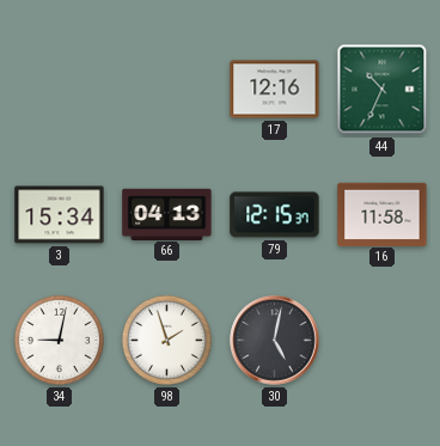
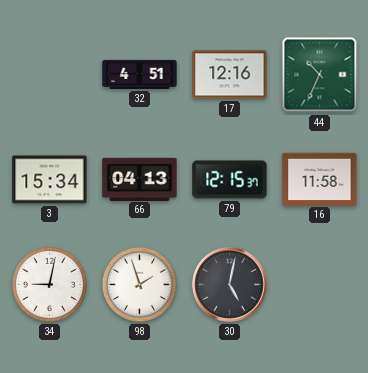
32: none -> 4:51
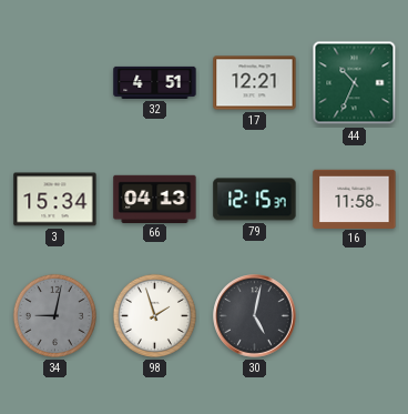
17: 12:16 -> 12:21
34 dial: white -> grey
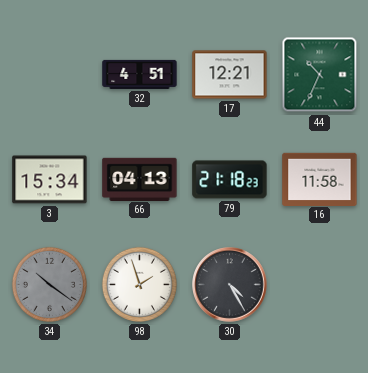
79: 12:15 -> 21:18
34: 9:02 -> 10:21
30: 5:02 -> 4:25
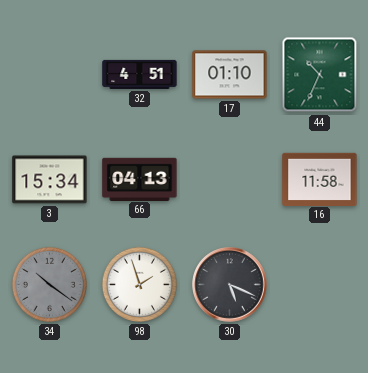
17: 12:21 -> 01:10
79: 21:18 -> none
30: 4:25 -> 5:19
